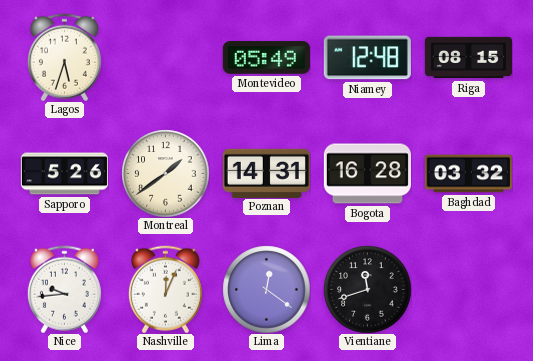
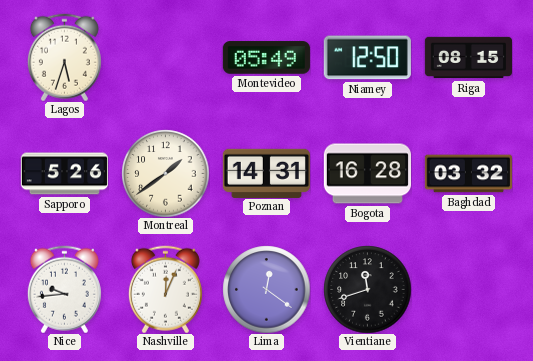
Niamey: 12:48 -> 12:50
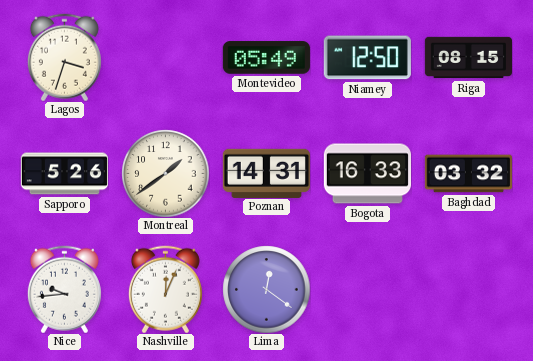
Lagos: 5:33 -> 3:33
Bogota: 16:28 -> 16:33
Vientiane: 11:42 -> none
